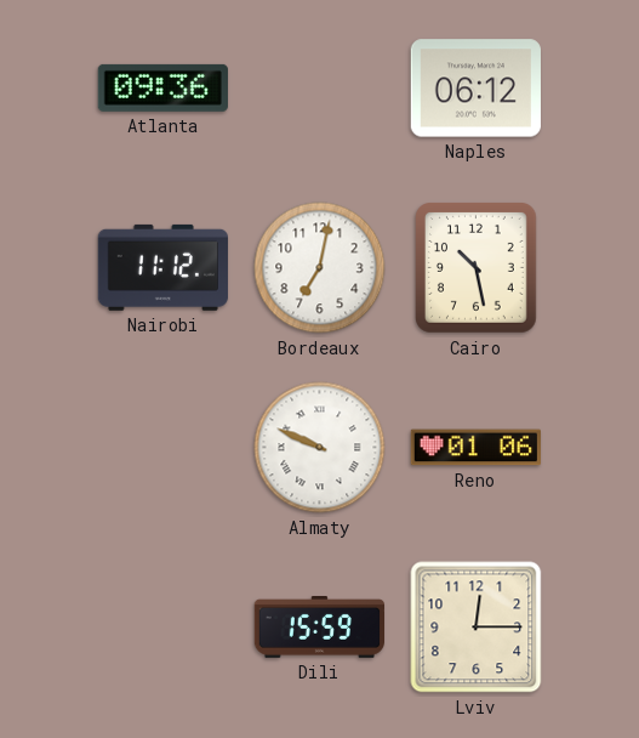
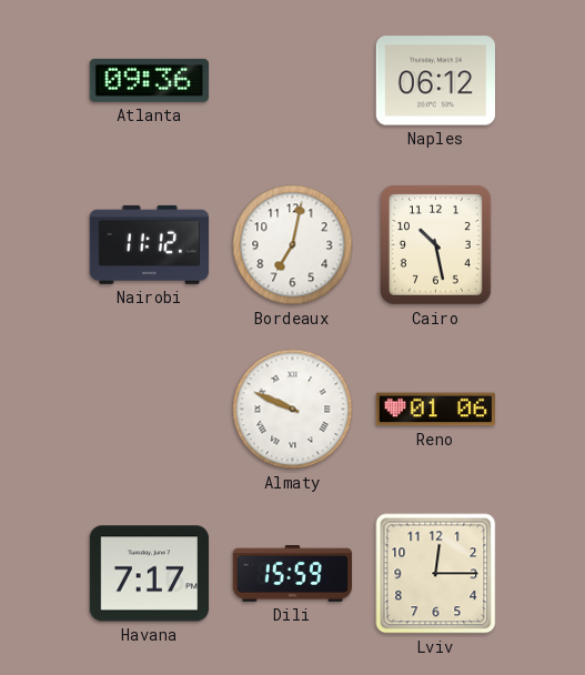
Havana: none -> 7:17
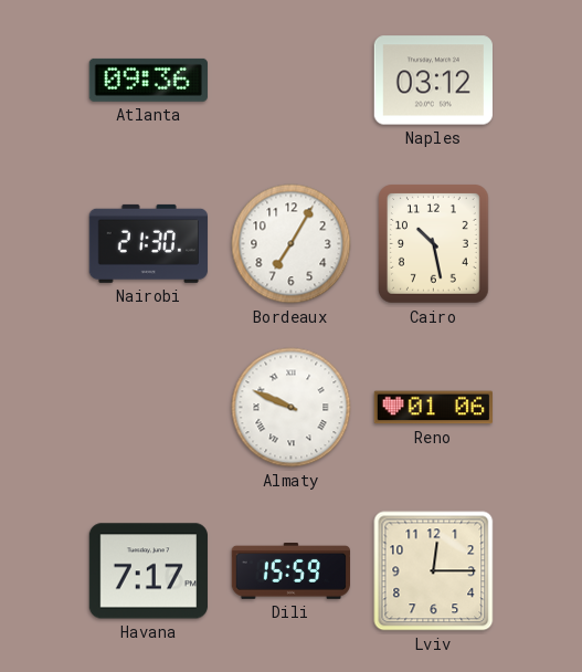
Naples: 06:12 -> 03:12
Nairobi: 11:12 -> 21:30
Bordeaux: 7:02 -> 7:05
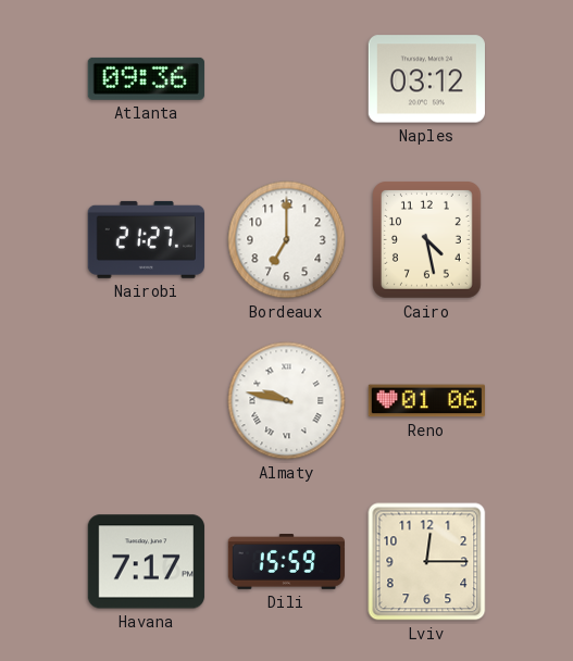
Nairobi: 21:30 -> 21:27
Bordeaux: 7:05 -> 7:00
Cairo: 10:28 -> 4:28
Almaty: 9:49 -> 9:47
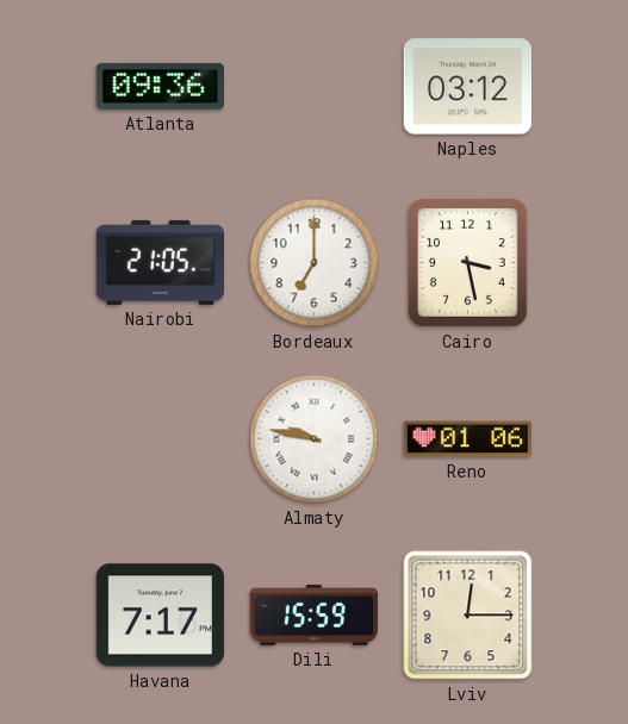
Nairobi: 21:27 -> 21:05
Cairo: 4:28 -> 3:28
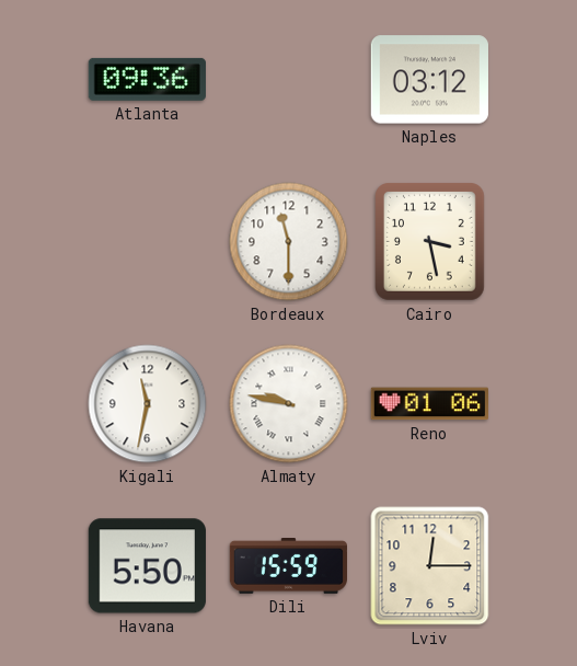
Nairobi: 21:05 -> none
Bordeaux: 7:00 -> 11:30
Kigali: none -> 11:32
Havana: 7:17 -> 5:50
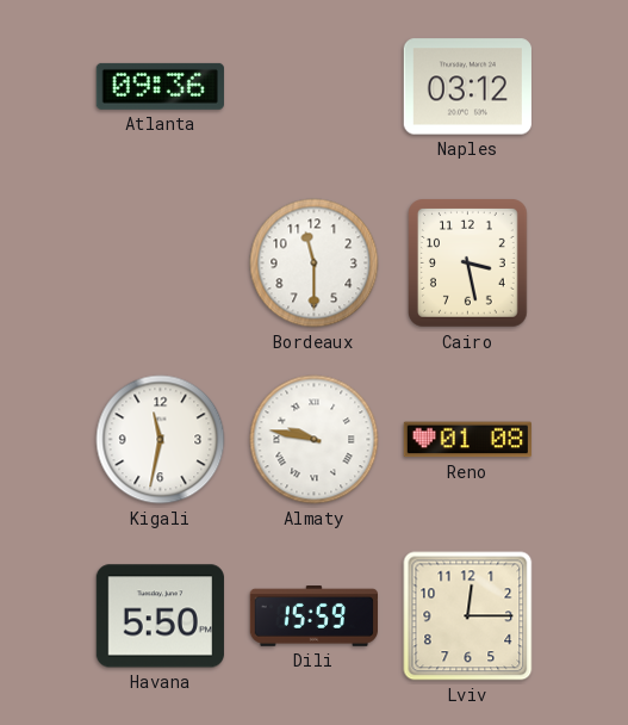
Reno: 01:06 -> 01:08
